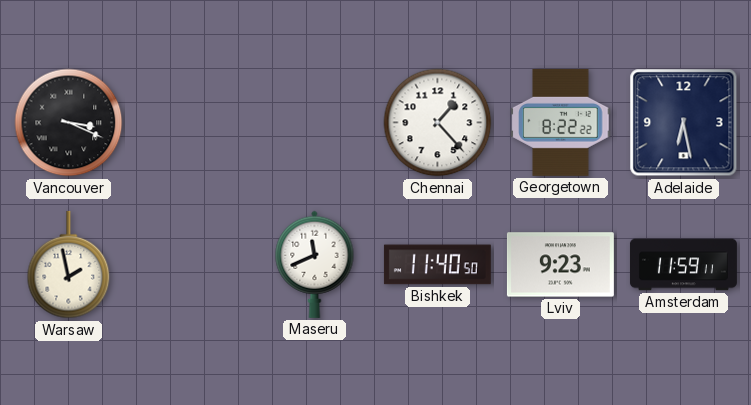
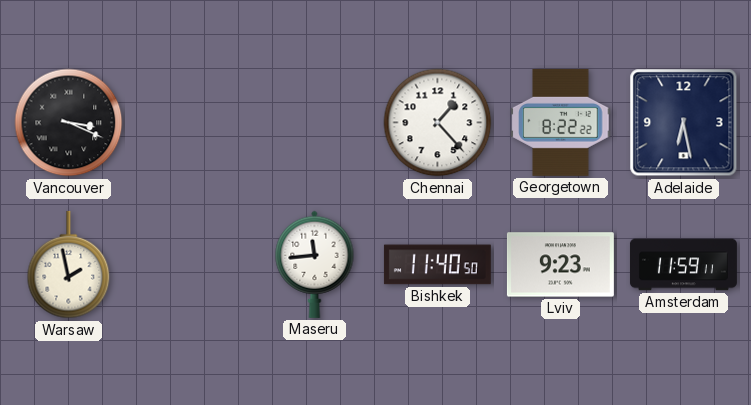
Maseru: 11:41 -> 11:44
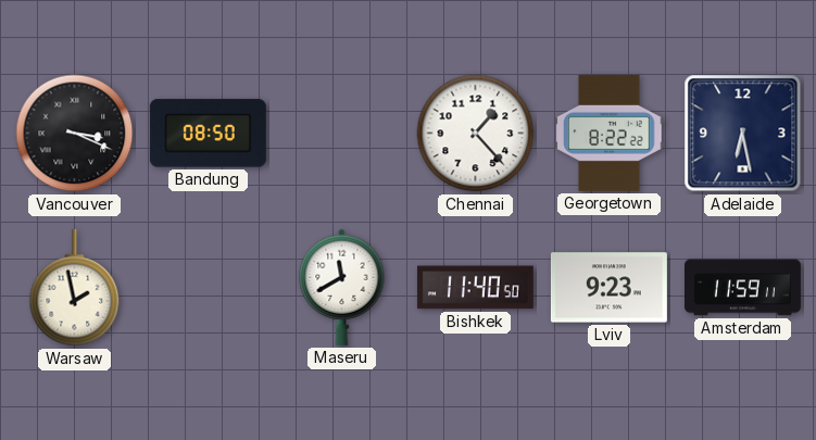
Bandung: none -> 08:50
Maseru: 11:44 -> 11:40
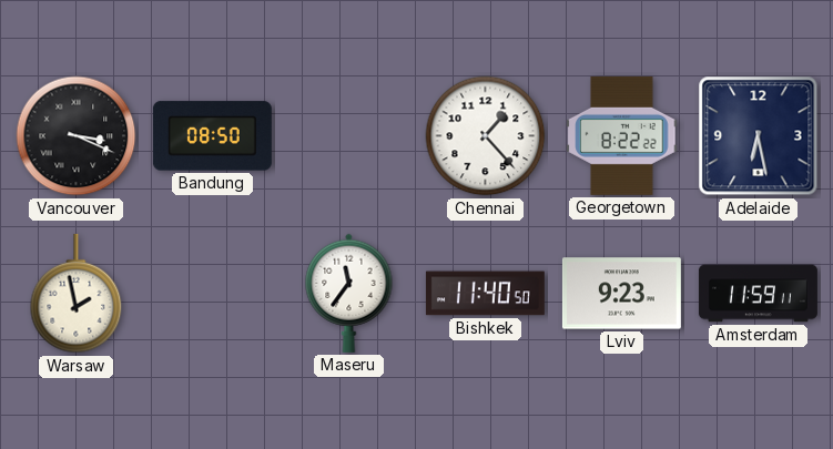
Maseru: 11:40 -> 11:36
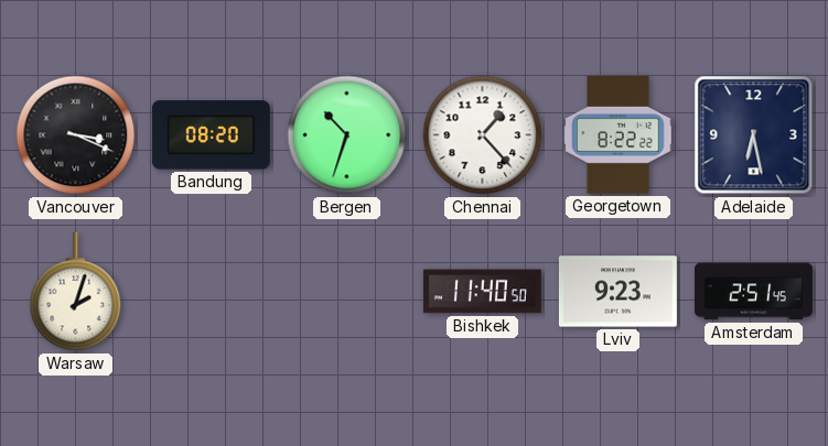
Bandung: 08:50 -> 08:20
Bergen: none -> 10:33
Warsaw: 1:58 -> 2:03
Maseru: 11:36 -> none
Amsterdam: 11:59 -> 2:51
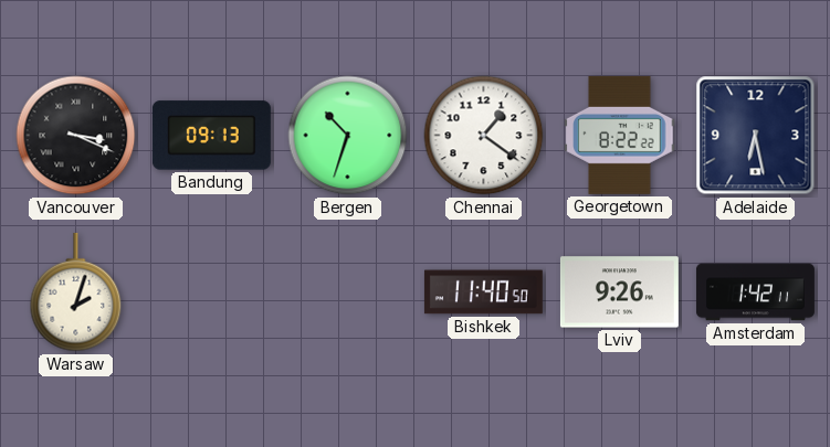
Bandung: 08:20 -> 09:13
Chennai: 1:23 -> 1:21
Lviv: 9:23 -> 9:26
Amsterdam: 2:51 -> 1:42
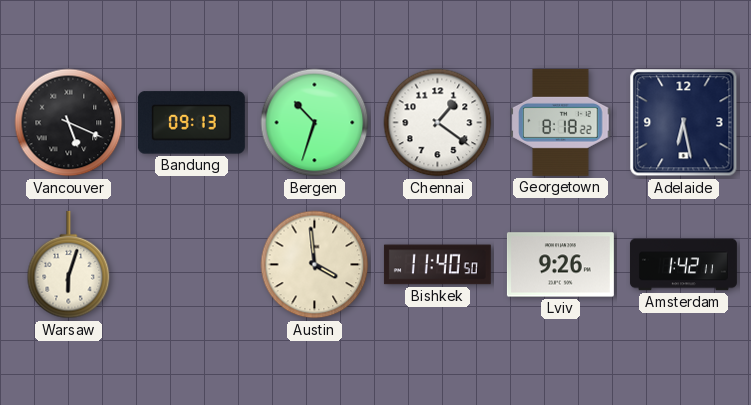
Vancouver: 3:19 -> 5:19
Georgetown: 8:22 -> 8:18
Warsaw: 2:03 -> 6:03
Austin: none -> 3:59
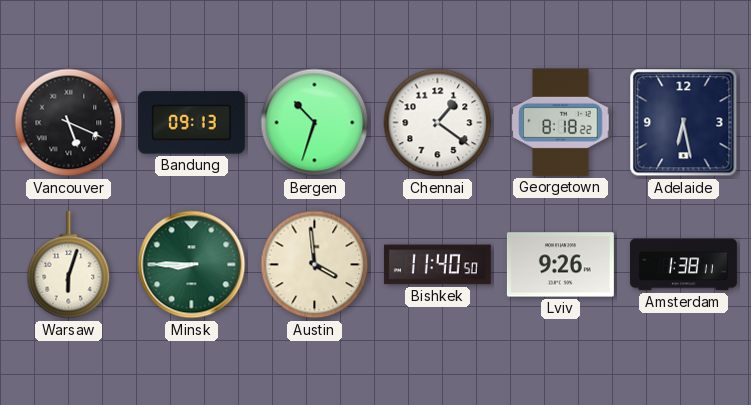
Minsk: none -> 8:45
Amsterdam: 1:42 -> 1:38
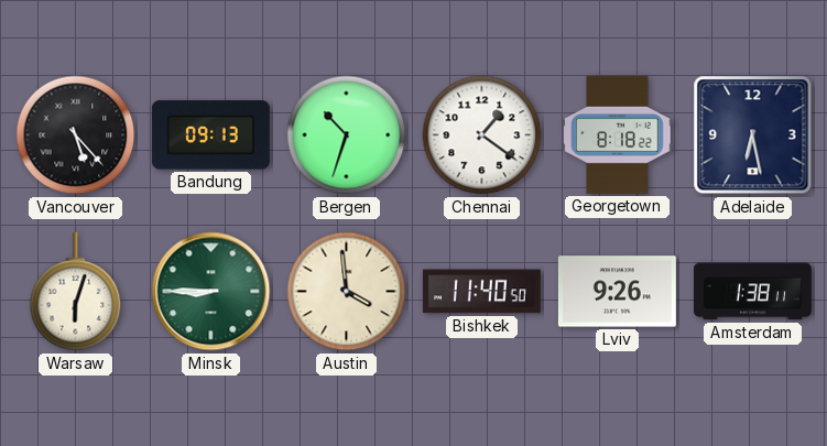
Vancouver: 5:19 -> 5:23
